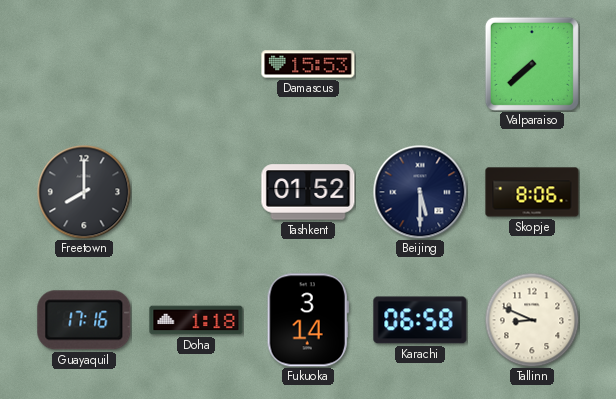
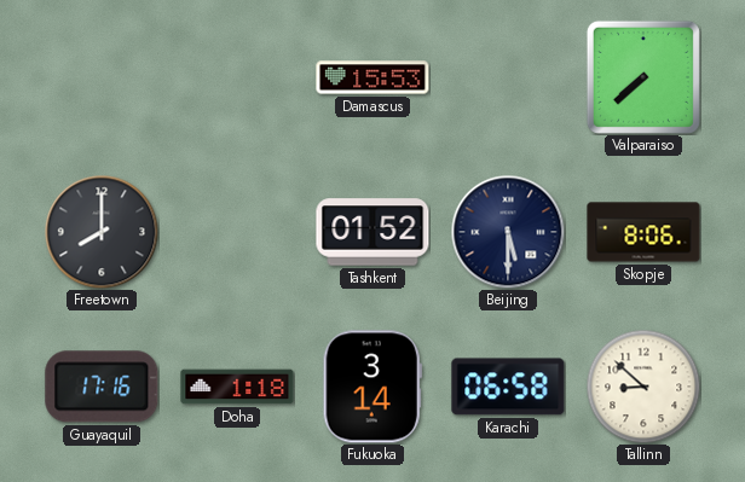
Tallinn: 8:49 -> 8:52
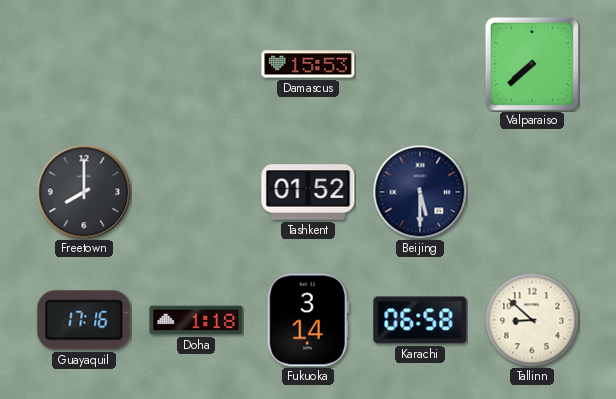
Skopje: 8:06 -> none
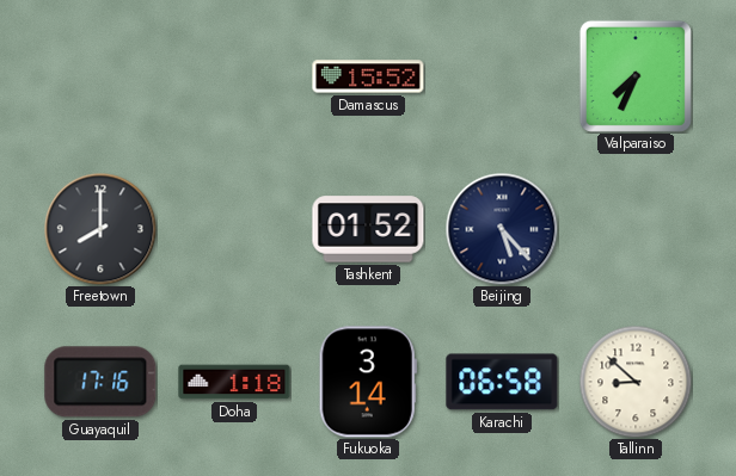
Damascus: 15:53 -> 15:52
Valparaiso: 7:38 -> 7:34
Beijing: 5:30 -> 5:23
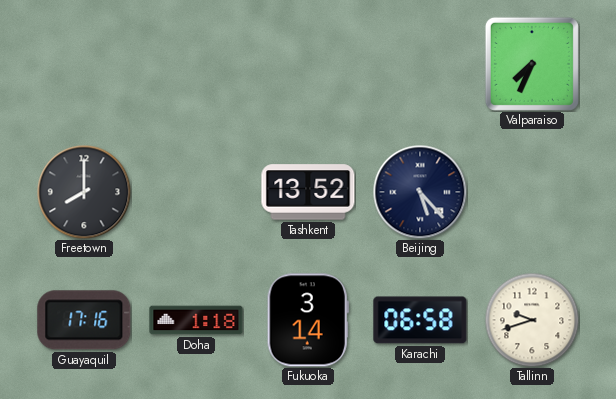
Damascus: 15:52 -> none
Tashkent: 01:52 -> 13:52
Tallinn: 8:52 -> 9:42
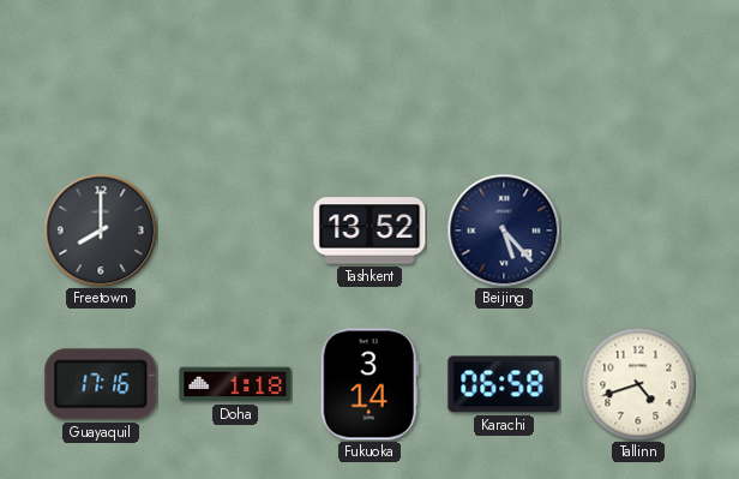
Valparaiso: 7:34 -> none
Tallinn: 9:42 -> 4:42
